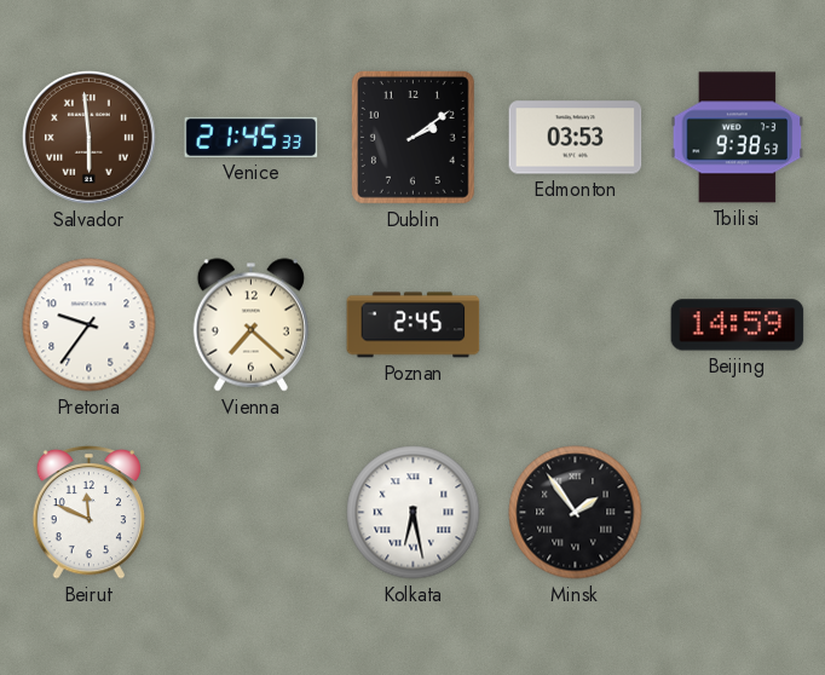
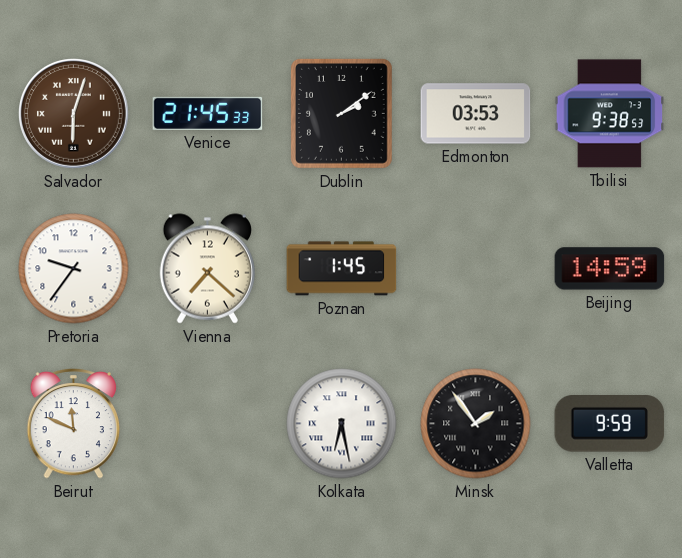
Salvador: 5:59 -> 6:03
Poznan: 2:45 -> 1:45
Valletta: none -> 9:59
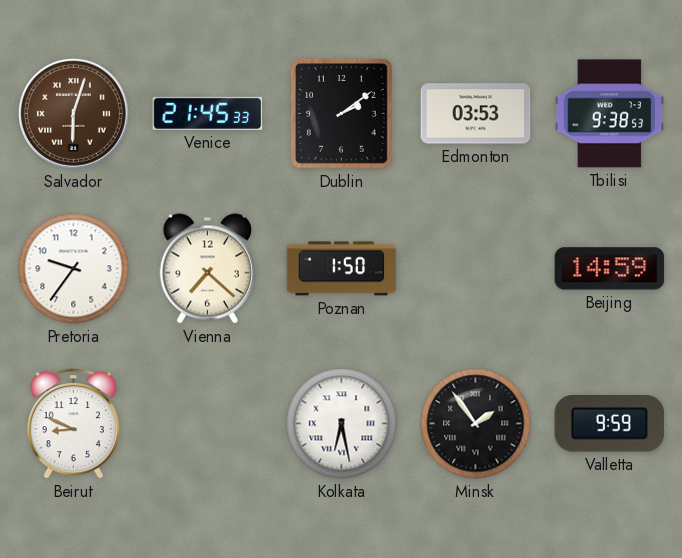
Poznan: 1:45 -> 1:50
Beirut: 11:49 -> 8:49
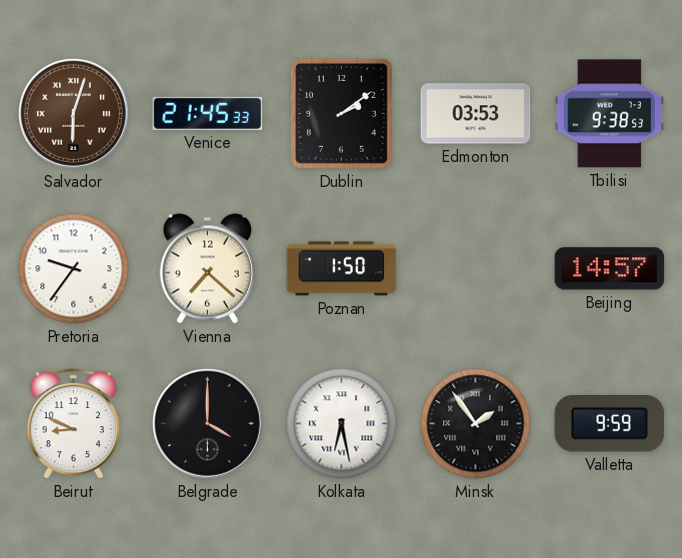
Beijing: 14:59 -> 14:57
Belgrade: none -> 4:00
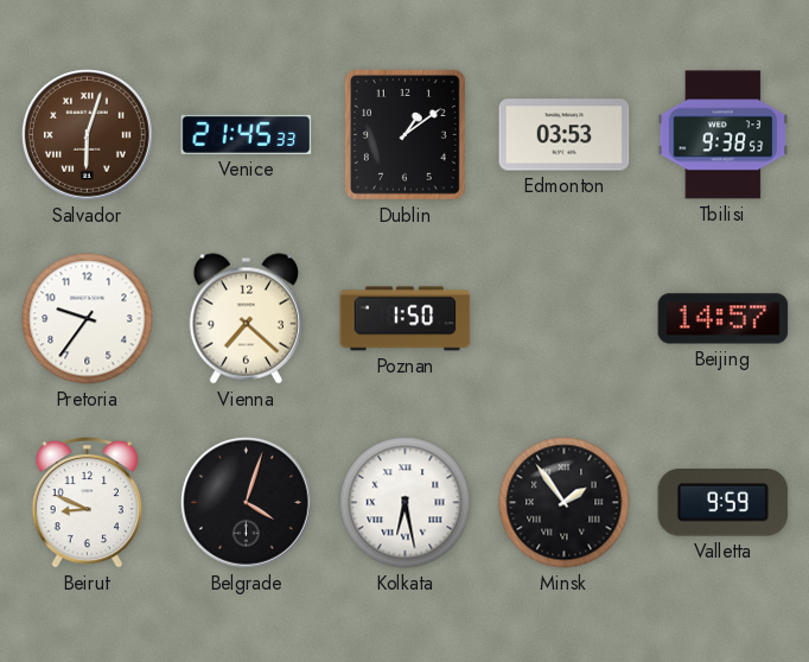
Dublin: 2:09 -> 1:09
Belgrade: 4:00 -> 4:03
